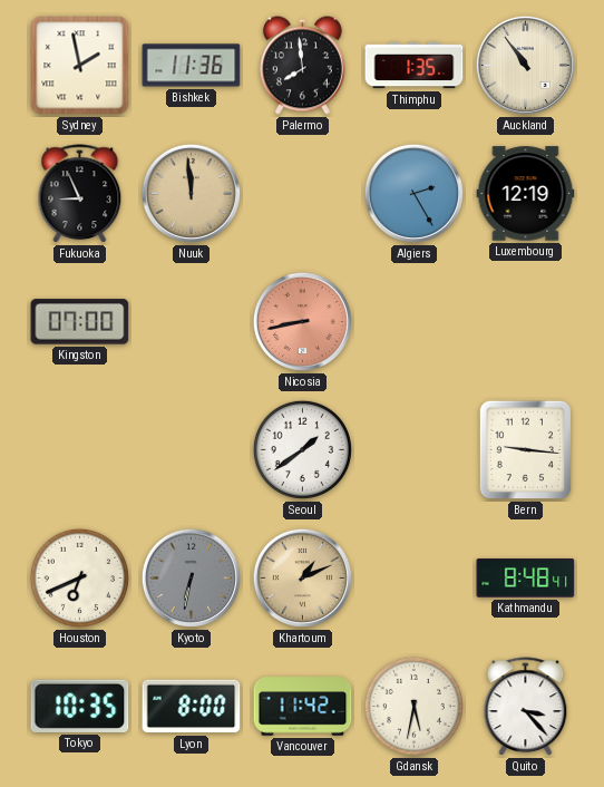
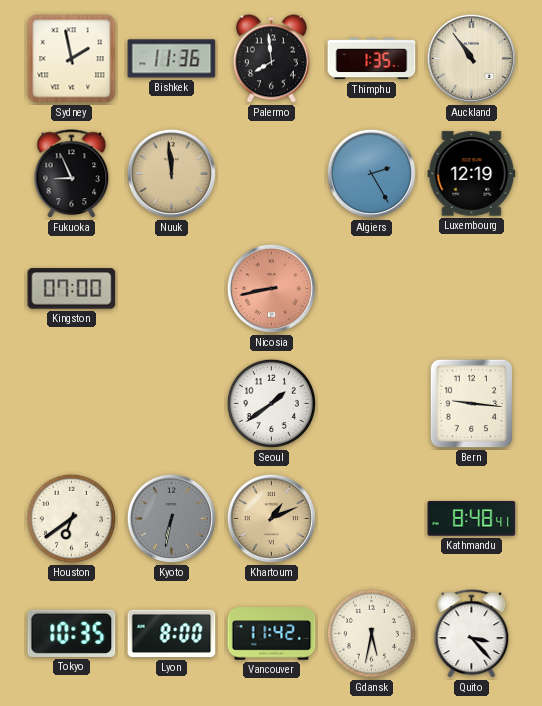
Houston: 6:41 -> 6:39
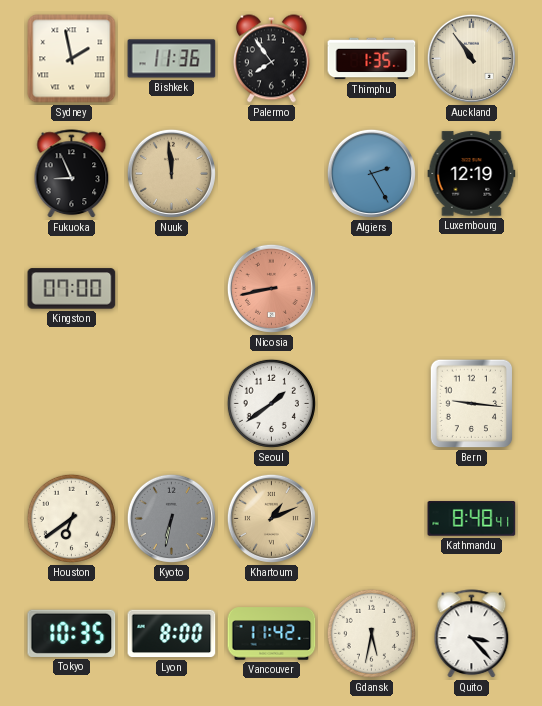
Palermo: 7:59 -> 7:54
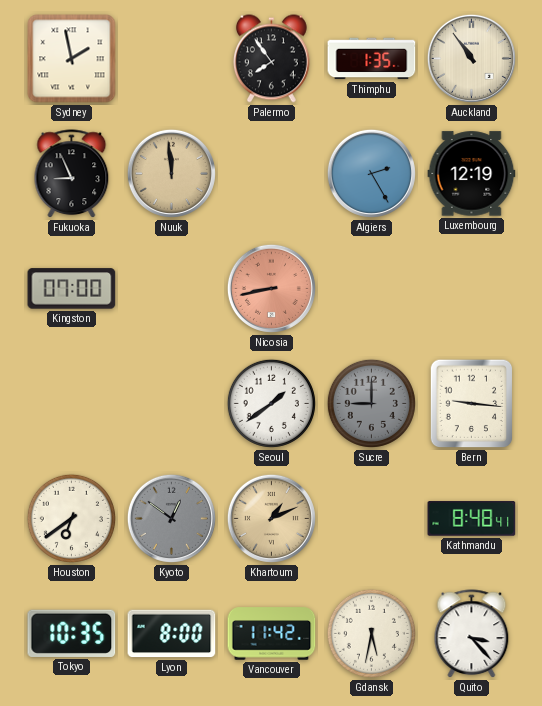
Bishkek: 11:36 -> none
Sucre: none -> 9:00
Kyoto: 6:32 -> 12:51
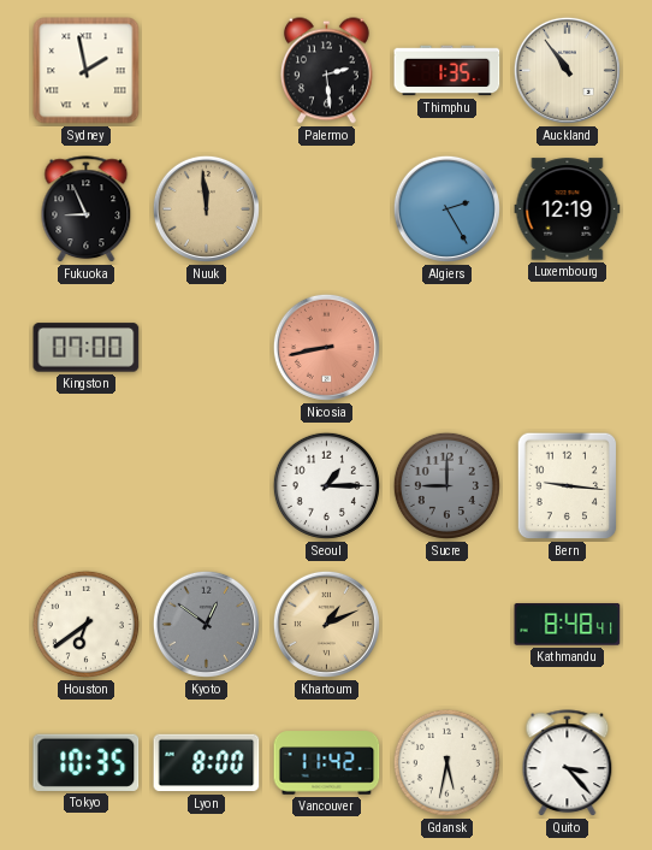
Palermo: 7:54 -> 2:29
Seoul: 1:39 -> 1:15
